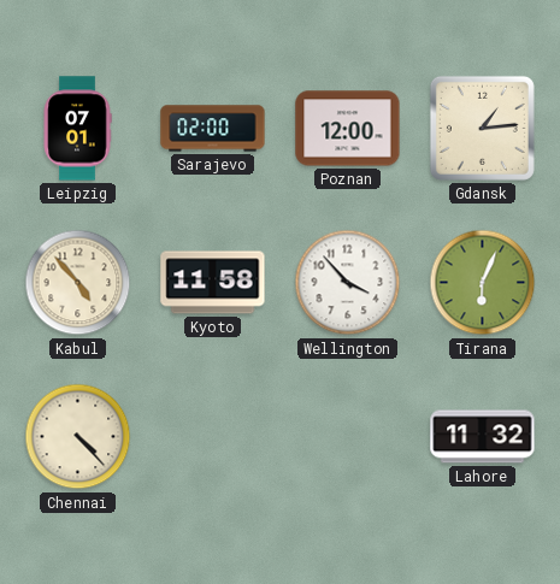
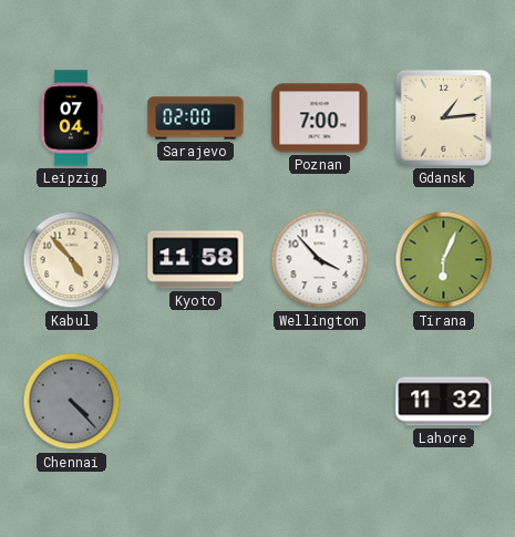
Leipzig: 07:01 -> 07:04
Poznan: 12:00 -> 7:00
Chennai dial: cream -> grey
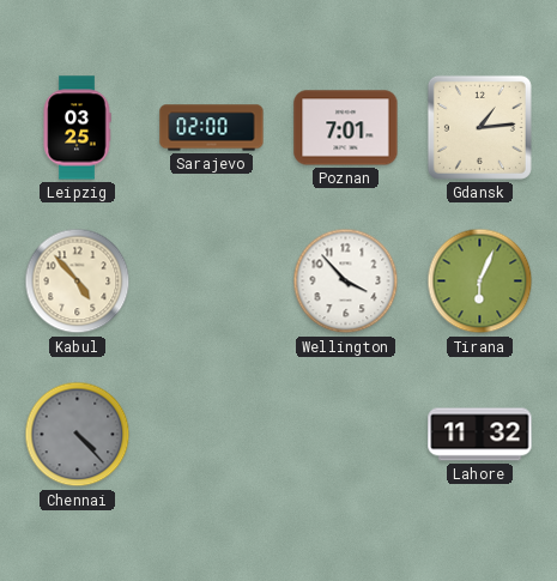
Leipzig: 07:04 -> 03:25
Poznan: 7:00 -> 7:01
Kyoto: 11:58 -> none
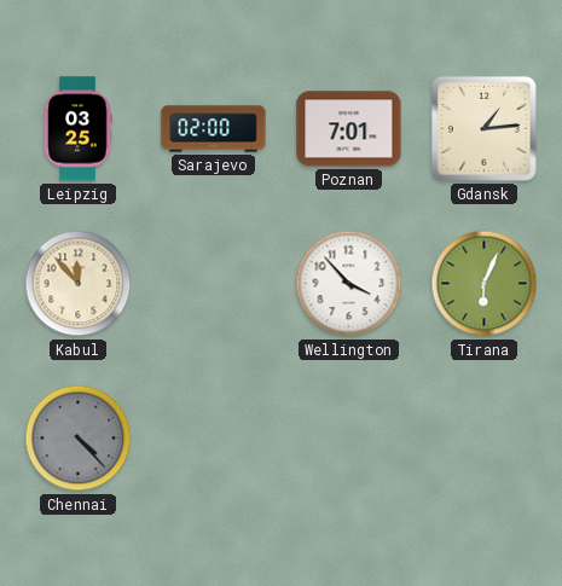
Kabul: 4:53 -> 11:53
Lahore: 11:32 -> none
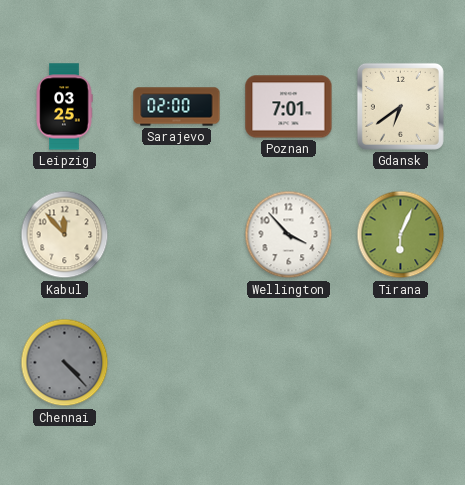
Gdansk: 1:14 -> 6:39
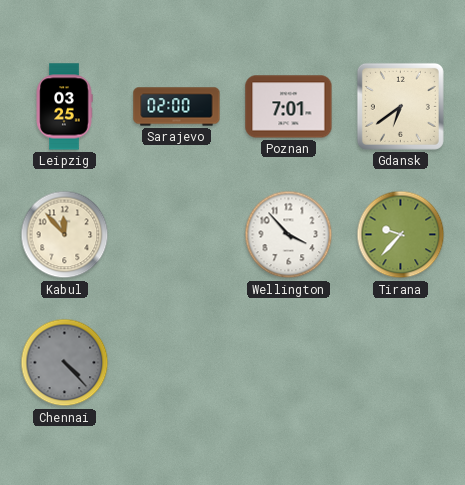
Tirana: 6:04 -> 9:37
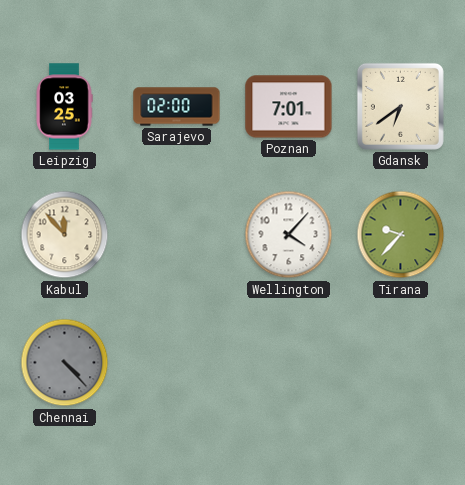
Wellington: 3:53 -> 4:07
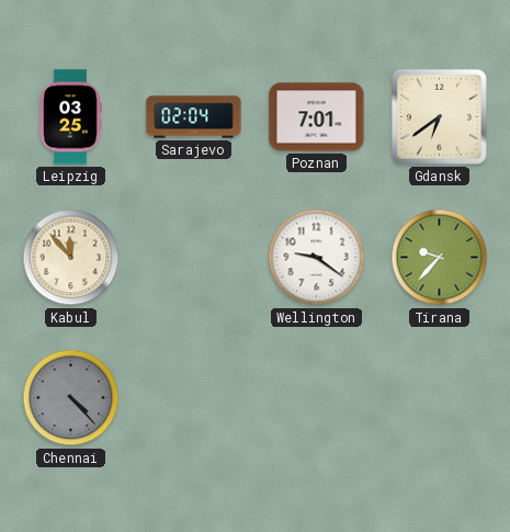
Sarajevo: 02:00 -> 02:04
Wellington: 4:07 -> 9:21
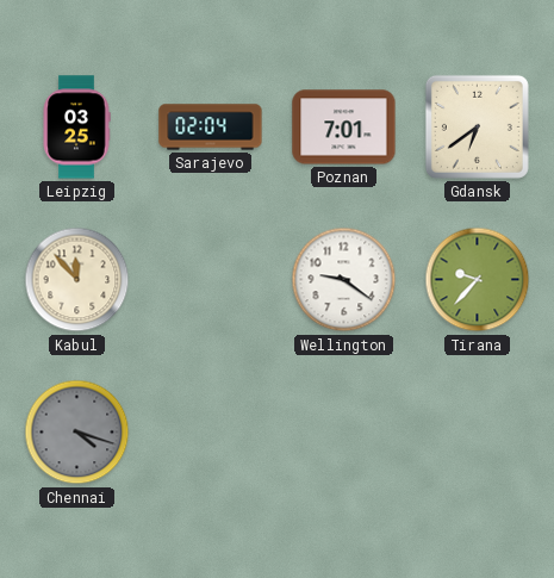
Chennai: 4:23 -> 4:18
